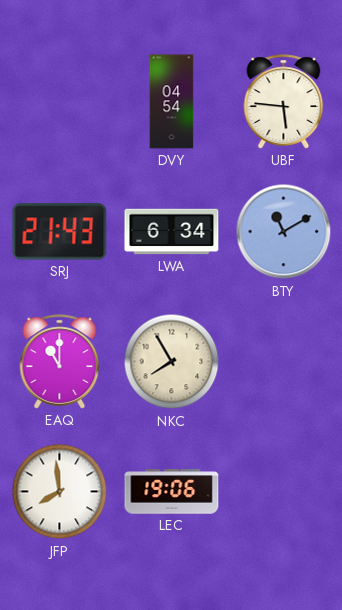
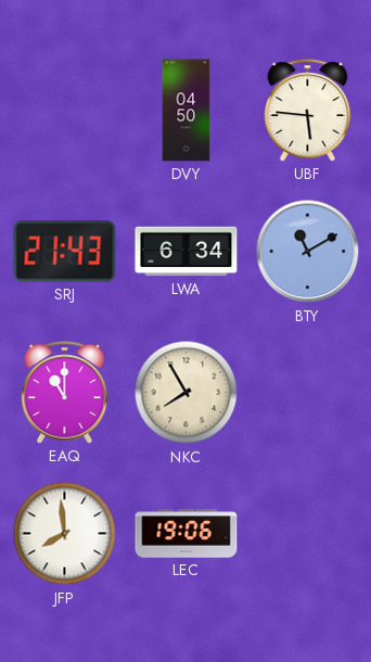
DVY: 04:54 -> 04:50
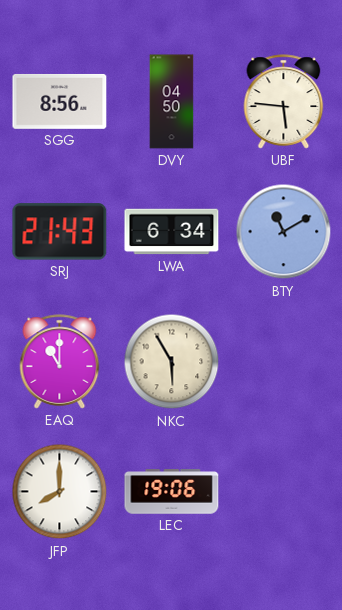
SGG: none -> 8:56
NKC: 7:55 -> 5:55
JFP: 7:59 -> 8:00
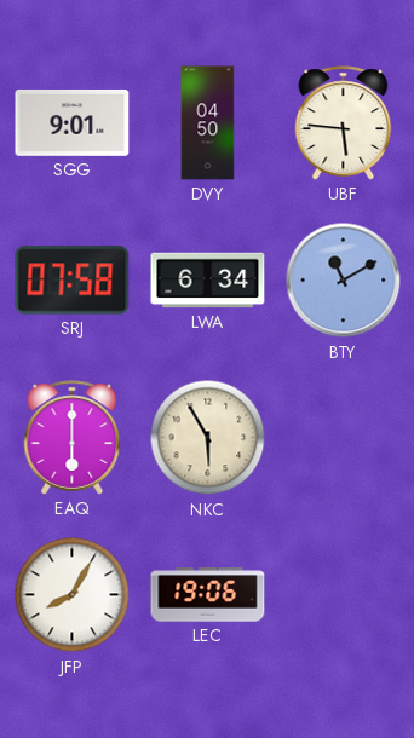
SGG: 8:56 -> 9:01
SRJ: 21:43 -> 07:58
EAQ: 11:00 -> 6:00
JFP: 8:00 -> 8:05
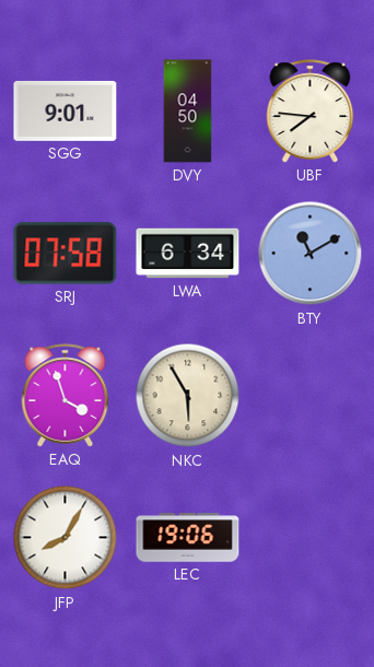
UBF: 5:46 -> 7:46
EAQ: 6:00 -> 3:57
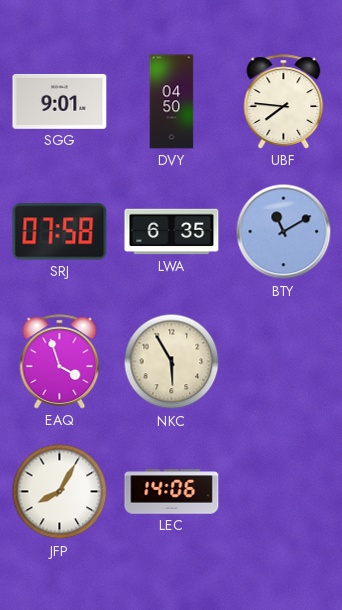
LWA: 6:34 -> 6:35
LEC: 19:06 -> 14:06
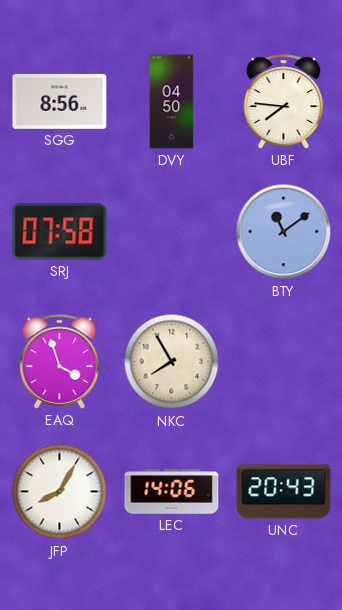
SGG: 9:01 -> 8:56
LWA: 6:35 -> none
BTY: 11:10 -> 11:09
NKC: 5:55 -> 7:55
UNC: none -> 20:43
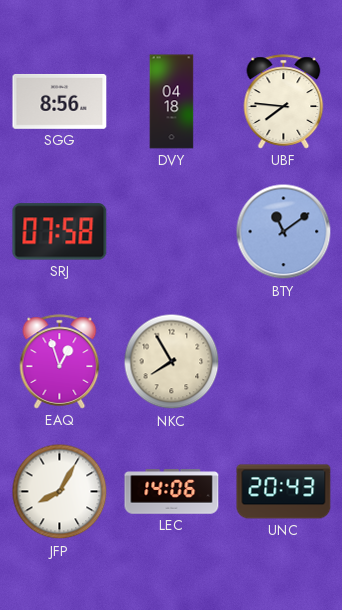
DVY: 04:50 -> 04:18
EAQ: 3:57 -> 12:57
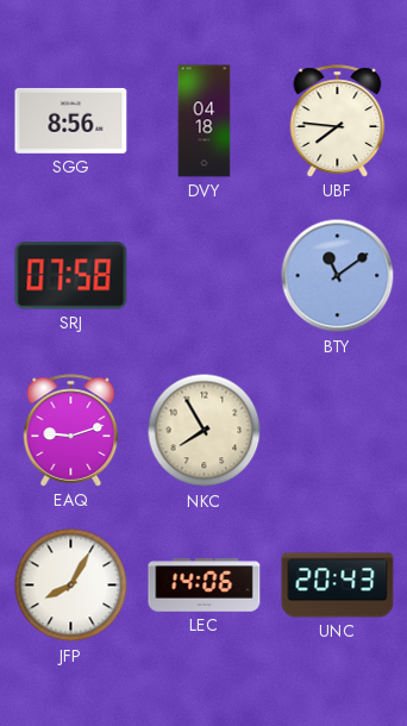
EAQ: 12:57 -> 9:12
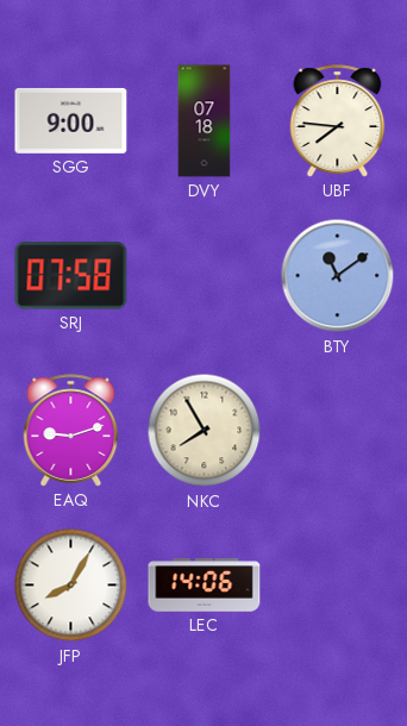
SGG: 8:56 -> 9:00
DVY: 04:18 -> 07:18
UNC: 20:43 -> none
